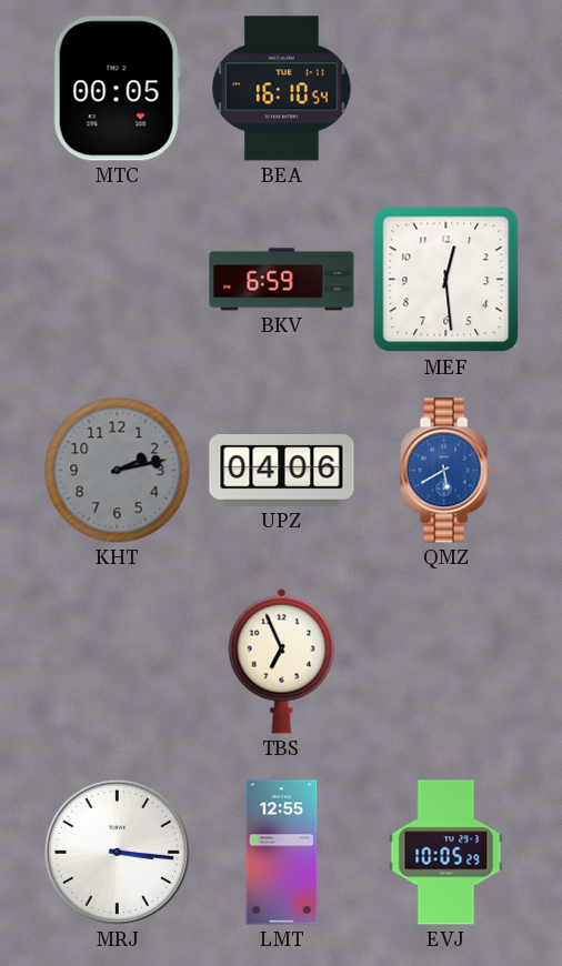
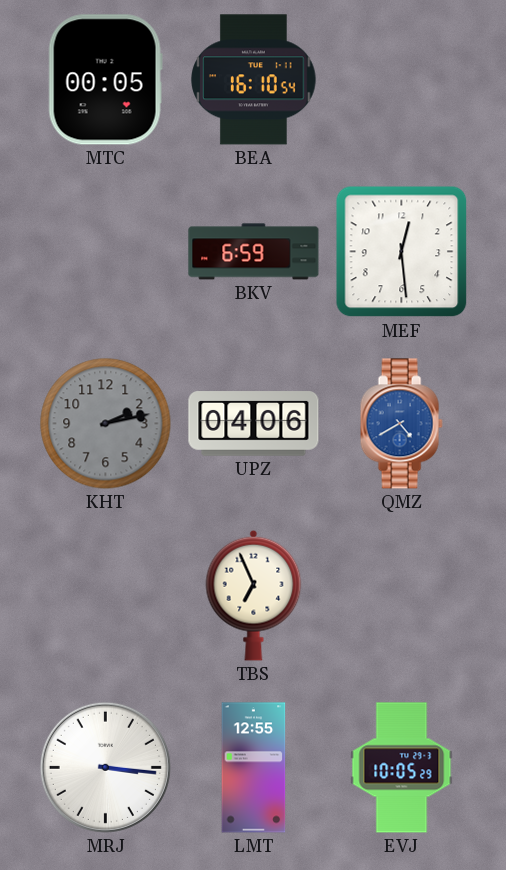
QMZ: 5:40 -> 4:40
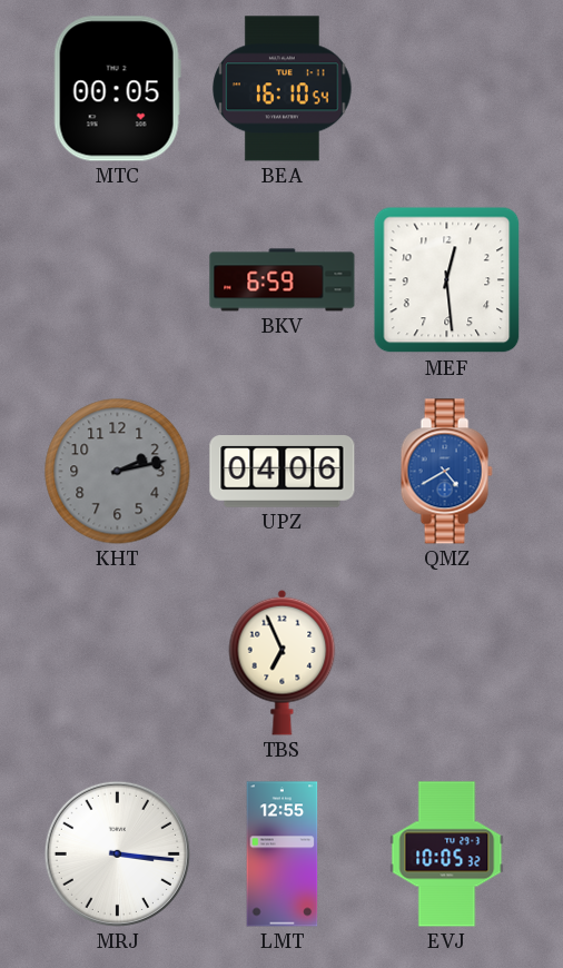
EVJ: 10:05:29 -> 10:05:32
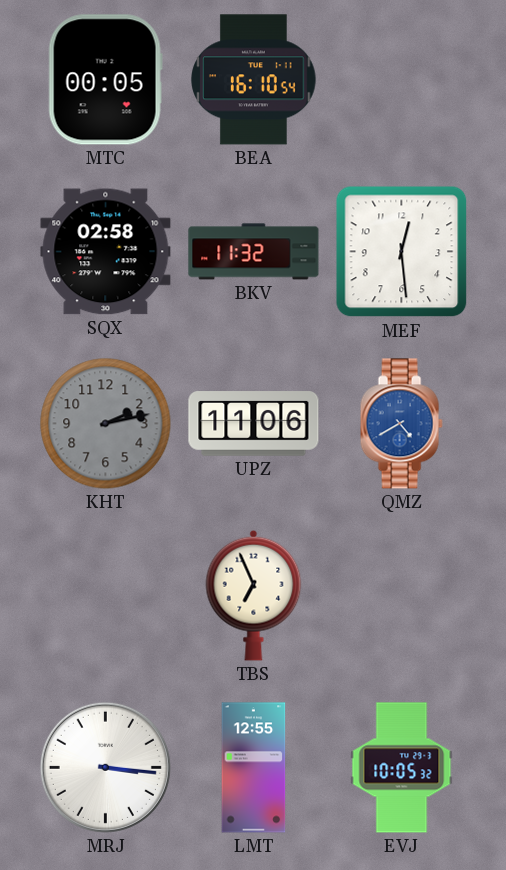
SQX: none -> 02:58
BKV: 6:59 -> 11:32
UPZ: 04:06 -> 11:06
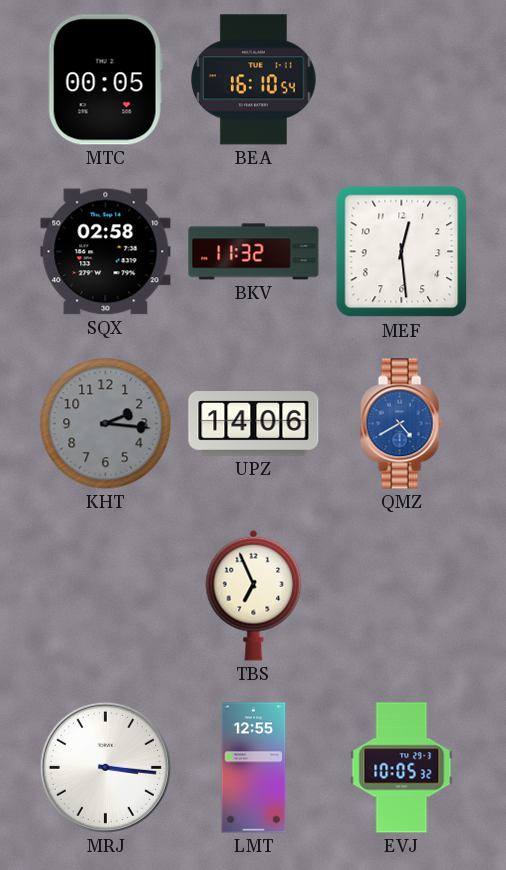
KHT: 2:13 -> 2:16
UPZ: 11:06 -> 14:06
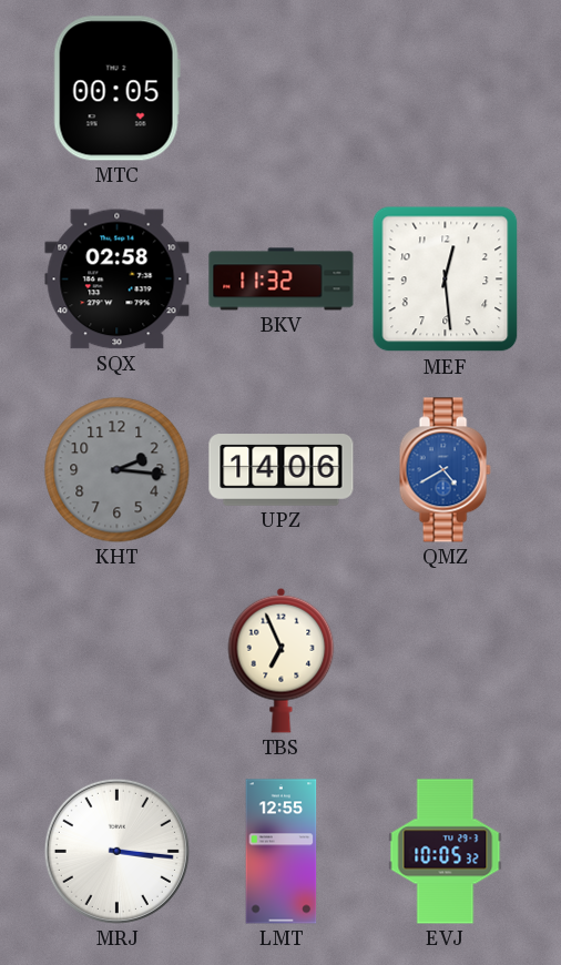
BEA: 16:10 -> none
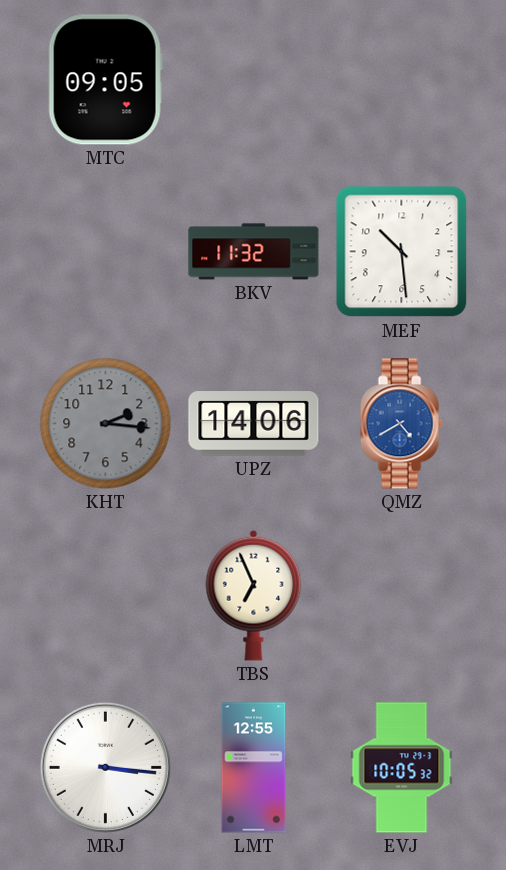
MTC: 00:05 -> 09:05
SQX: 02:58 -> none
MEF: 12:29 -> 10:29
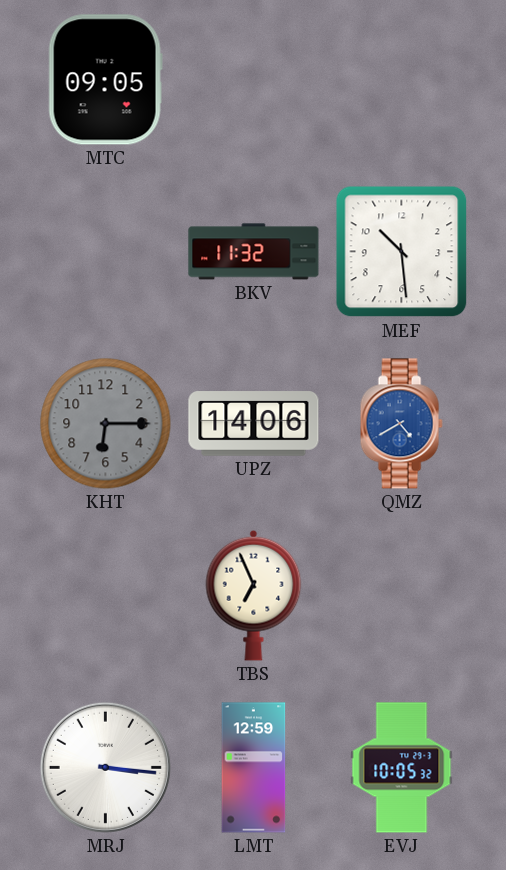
KHT: 2:16 -> 6:15
LMT: 12:55 -> 12:59
